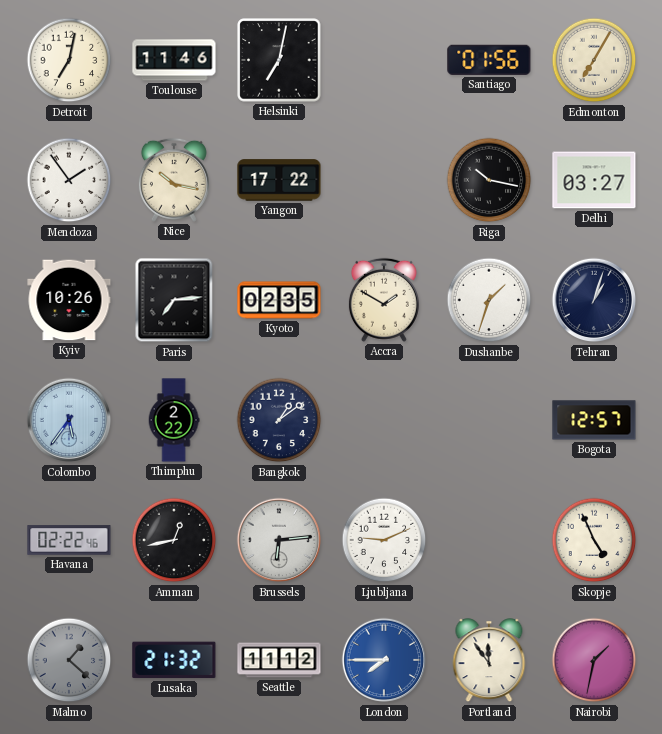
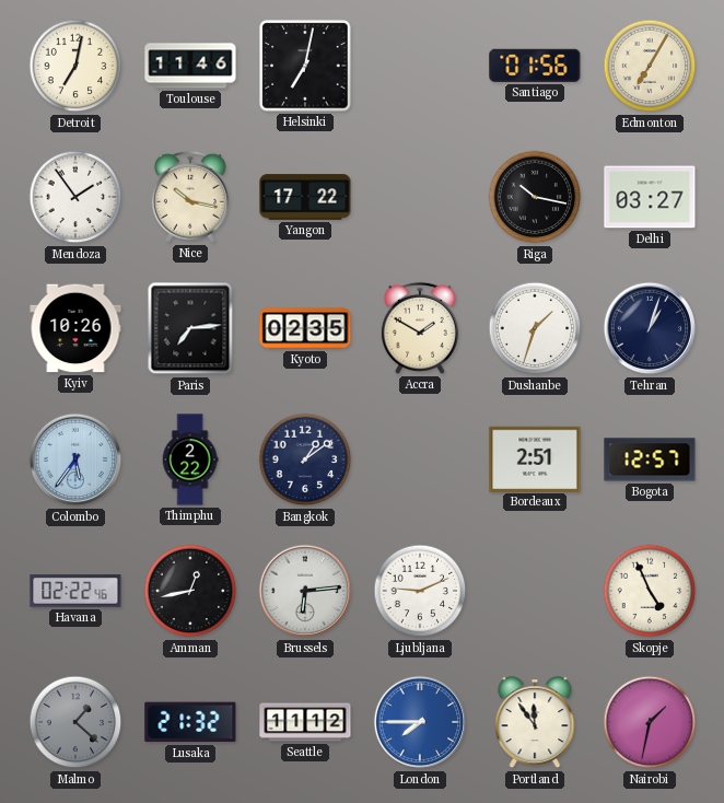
Bordeaux: none -> 2:51
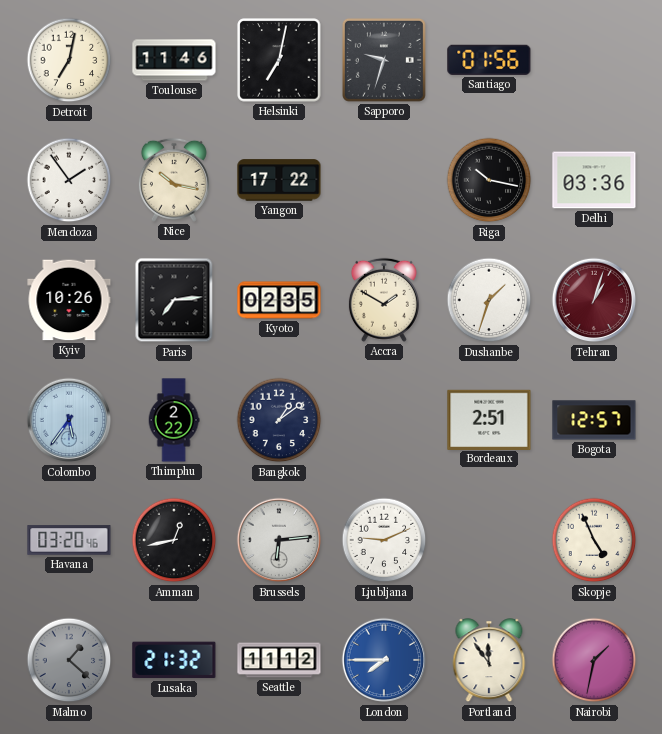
Sapporo: none -> 9:33
Edmonton: 7:05 -> none
Delhi: 03:27 -> 03:36
Tehran dial: navy -> burgundy
Havana: 02:22 -> 03:20
